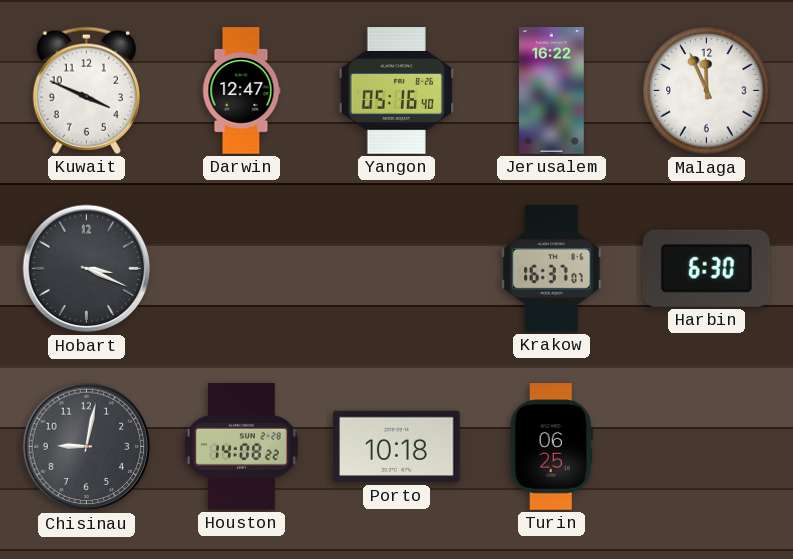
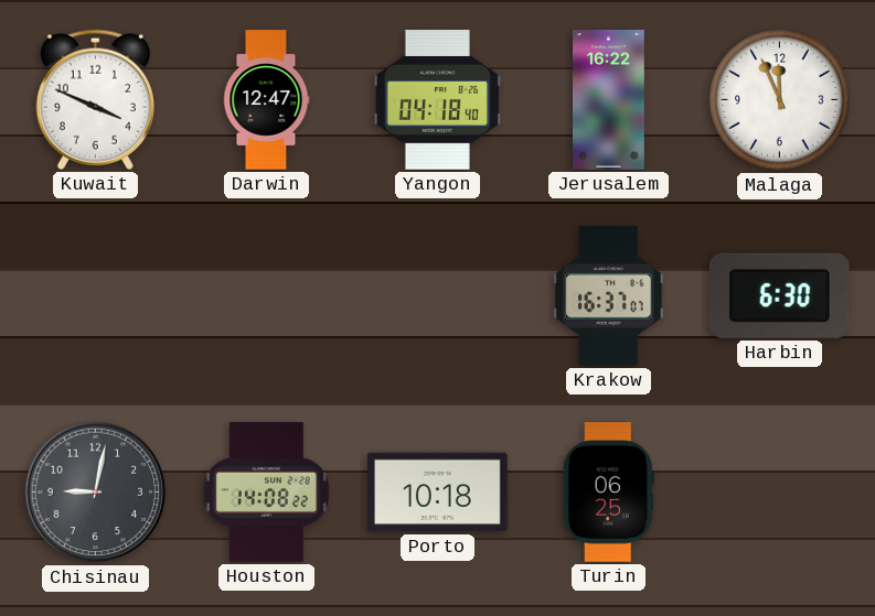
Yangon: 05:16 -> 04:18
Hobart: 3:19 -> none
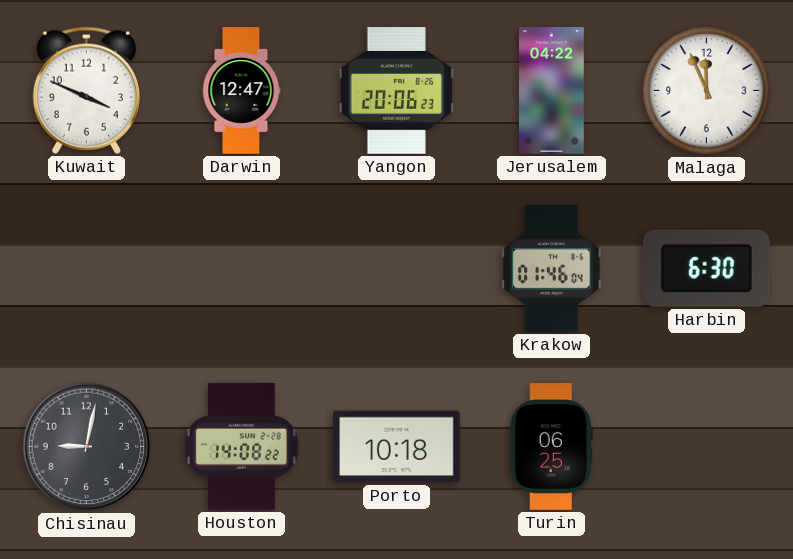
Yangon: 04:18 -> 20:06
Jerusalem: 16:22 -> 04:22
Krakow: 16:37 -> 01:46
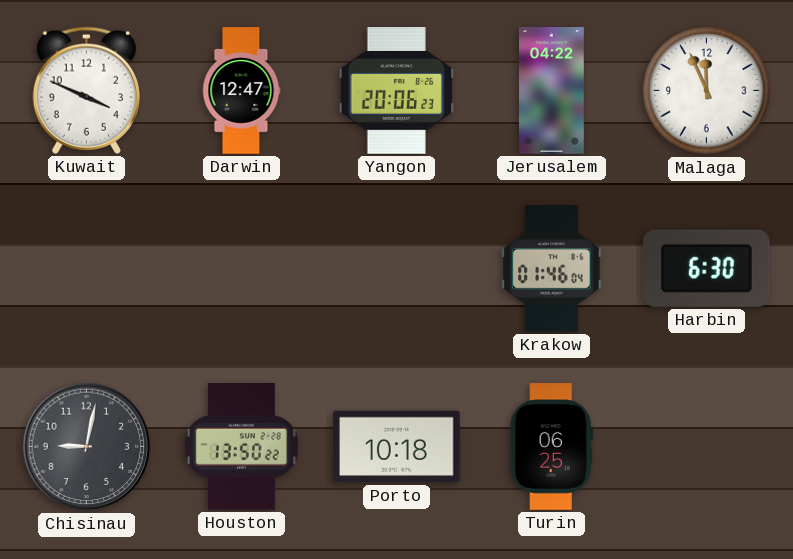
Houston: 14:08 -> 13:50
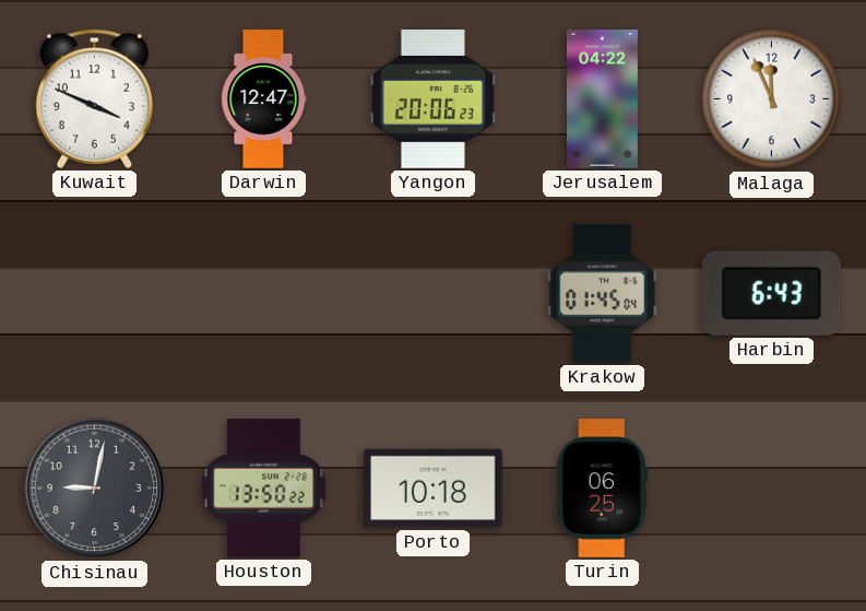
Krakow: 01:46 -> 01:45
Harbin: 6:30 -> 6:43
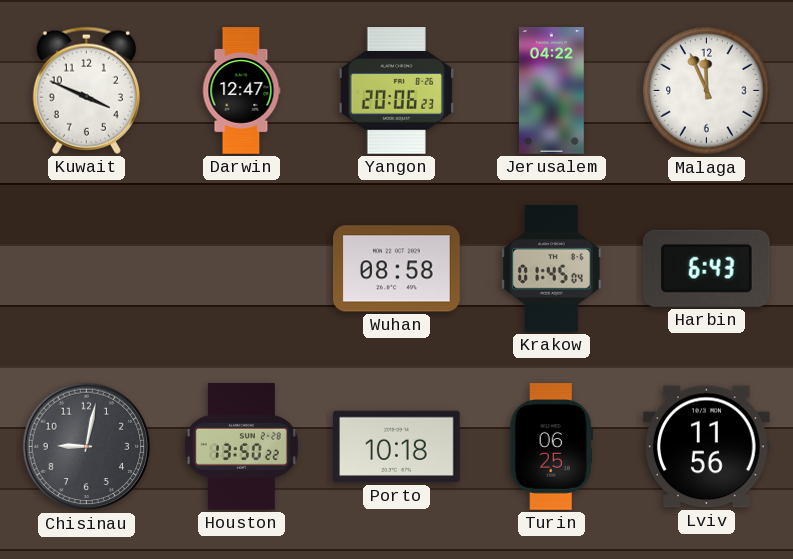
Wuhan: none -> 08:58
Lviv: none -> 11:56
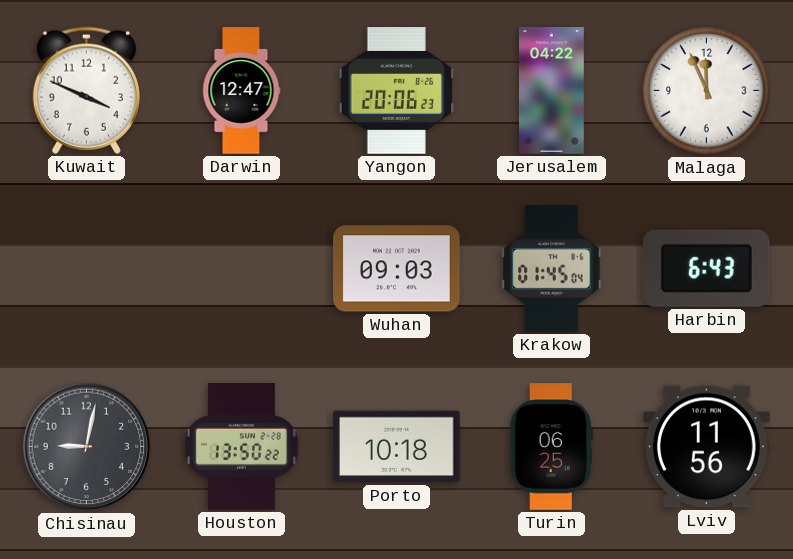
Wuhan: 08:58 -> 09:03
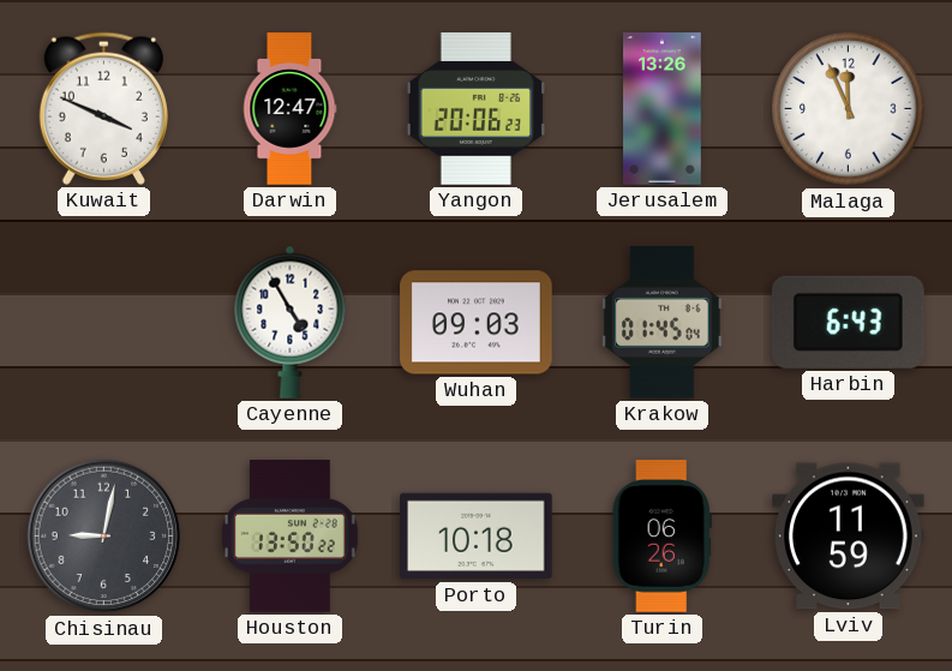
Jerusalem: 04:22 -> 13:26
Cayenne: none -> 4:55
Turin: 06:25 -> 06:26
Lviv: 11:56 -> 11:59
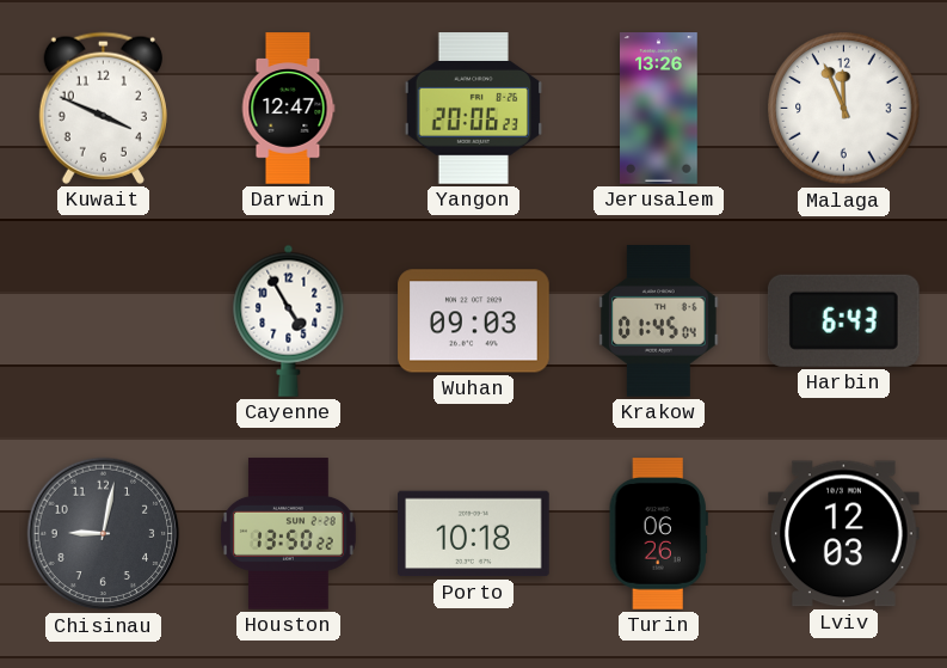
Lviv: 11:59 -> 12:03
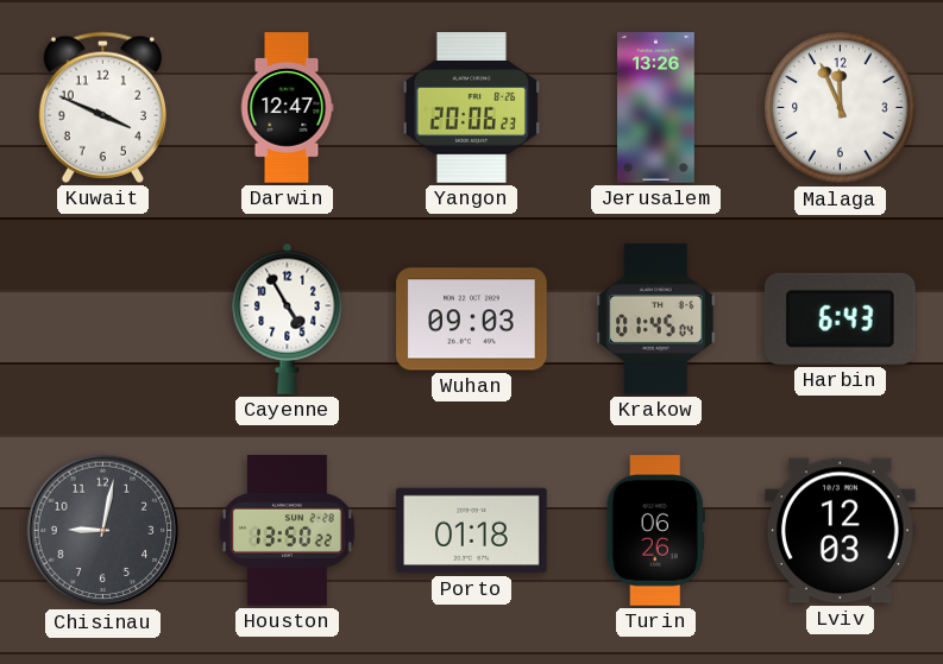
Porto: 10:18 -> 01:18
